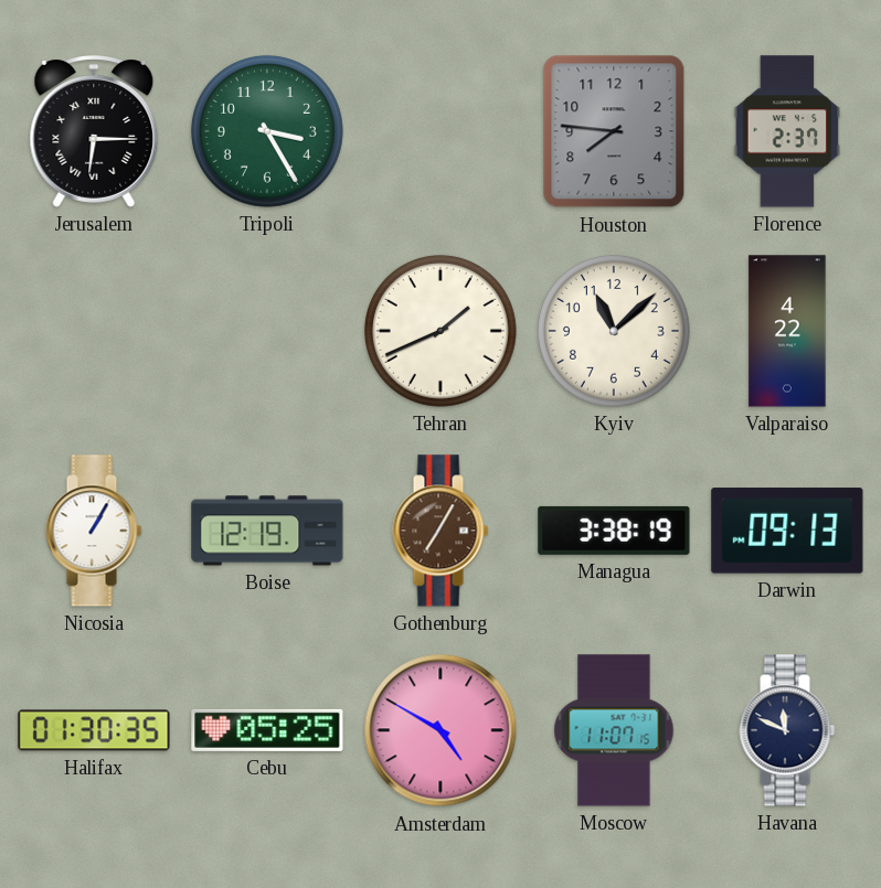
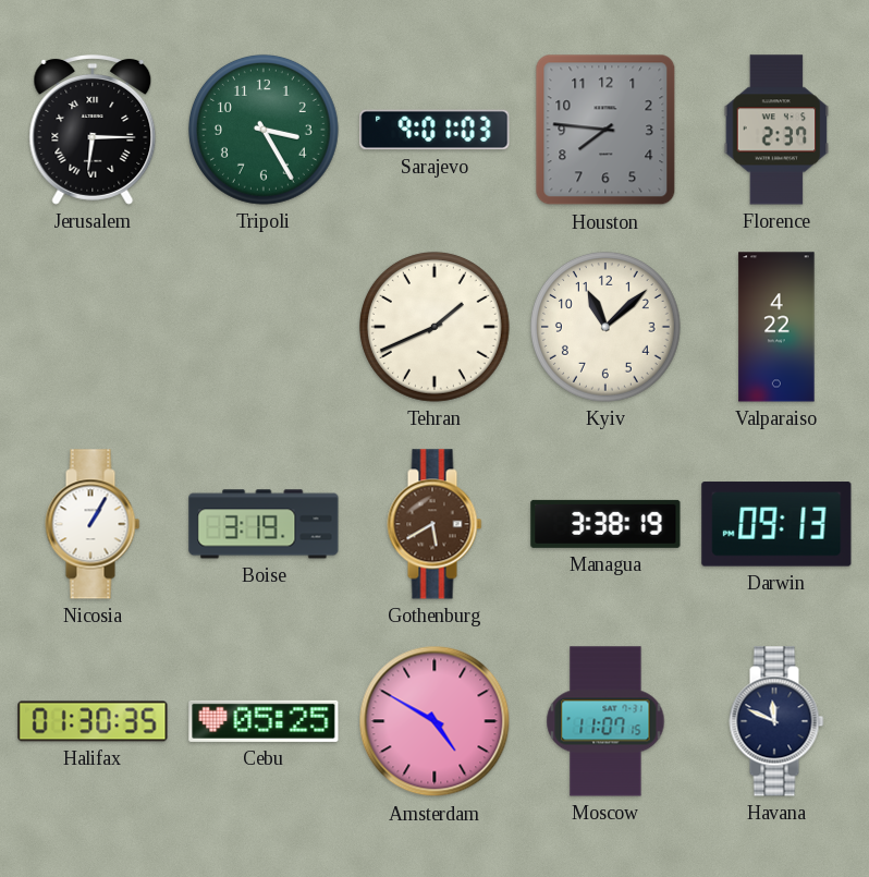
Sarajevo: none -> 9:01
Boise: 12:19 -> 3:19
Gothenburg: 7:05 -> 5:40
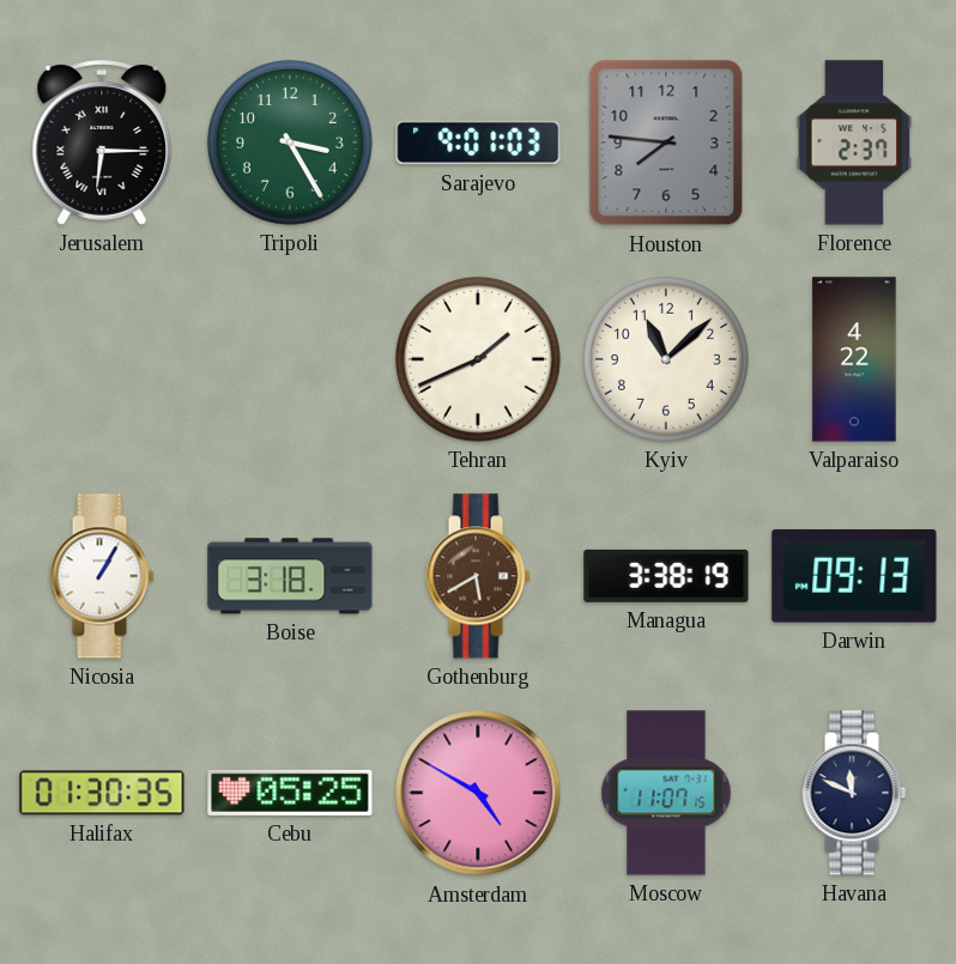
Boise: 3:19 -> 3:18
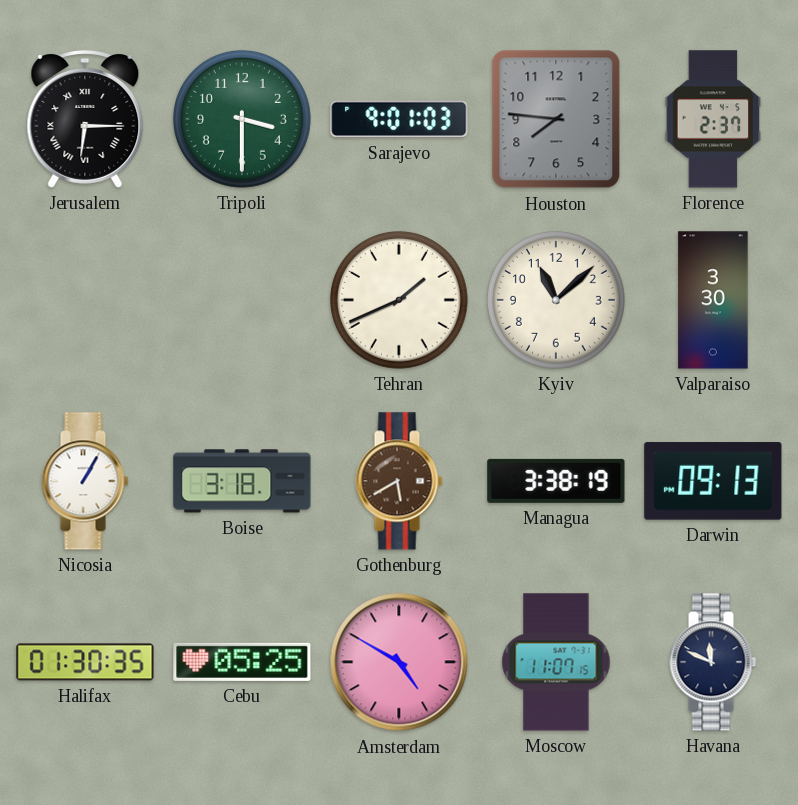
Tripoli: 3:25 -> 3:30
Valparaiso: 4:22 -> 3:30
